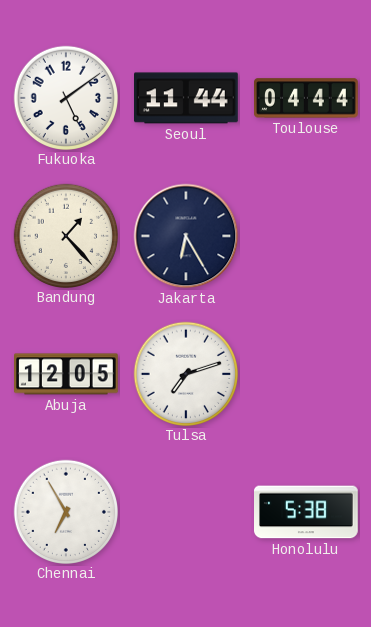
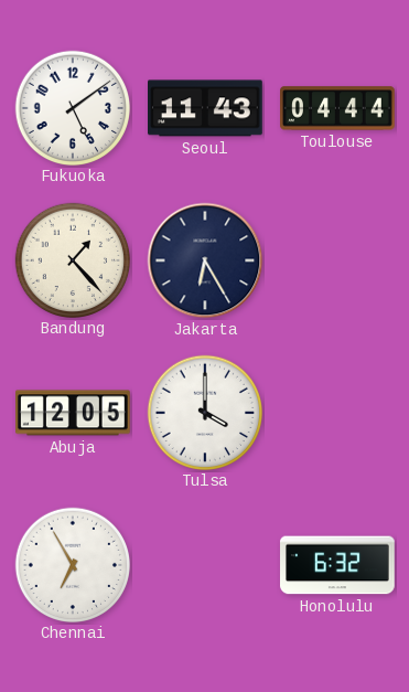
Seoul: 11:44 -> 11:43
Tulsa: 7:12 -> 4:00
Honolulu: 5:38 -> 6:32
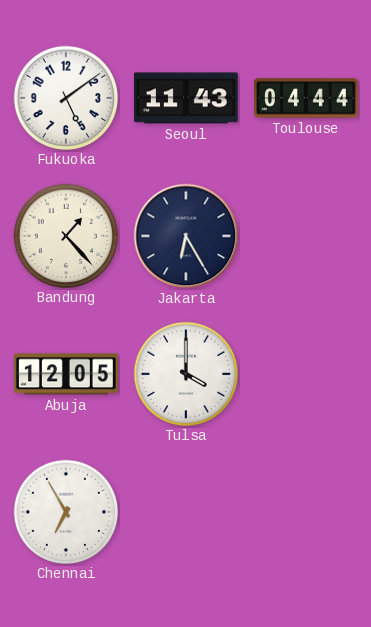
Honolulu: 6:32 -> none
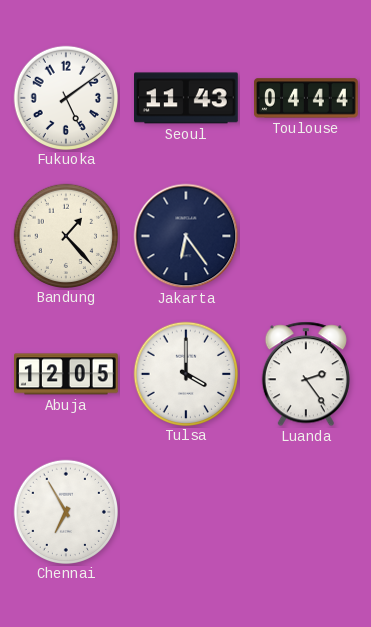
Jakarta: 6:25 -> 6:24
Luanda: none -> 2:24
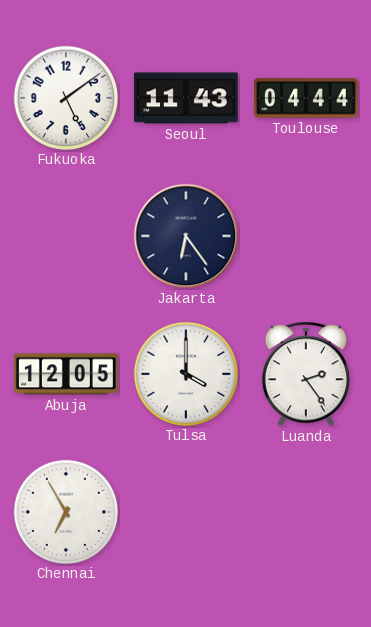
Bandung: 1:23 -> none
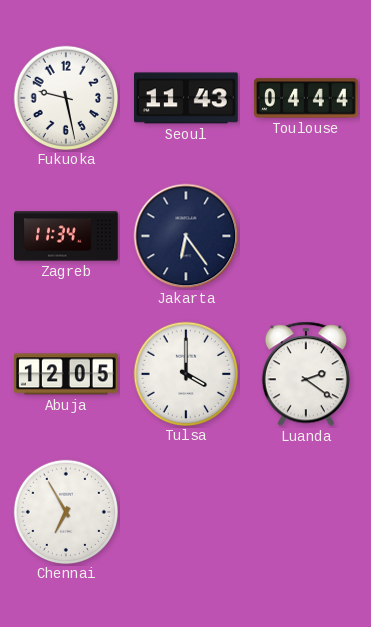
Fukuoka: 5:09 -> 9:28
Zagreb: none -> 11:34
Luanda: 2:24 -> 2:21
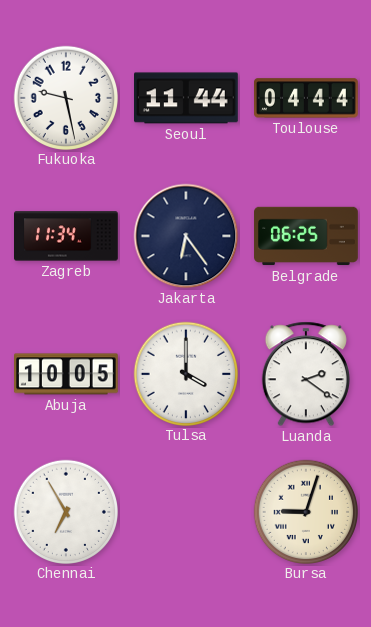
Seoul: 11:43 -> 11:44
Belgrade: none -> 06:25
Abuja: 12:05 -> 10:05
Bursa: none -> 9:03
